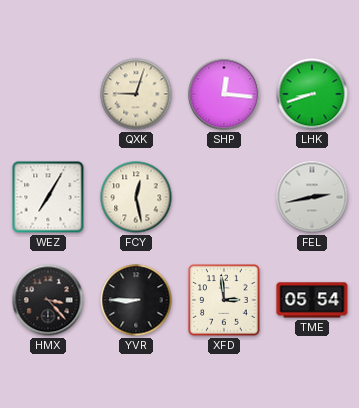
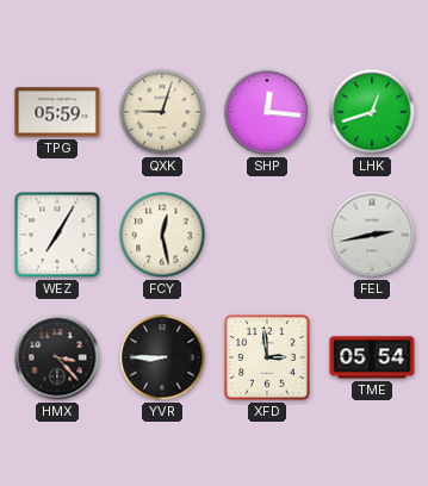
TPG: none -> 05:59
LHK: 8:42 -> 12:42
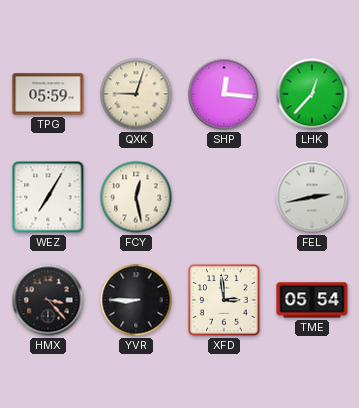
LHK: 12:42 -> 12:37
